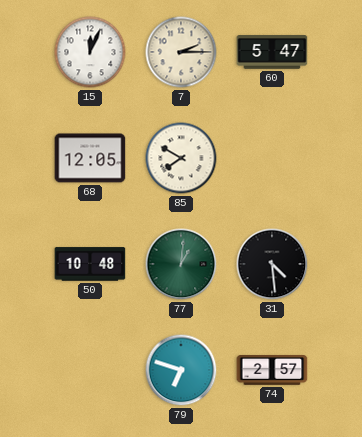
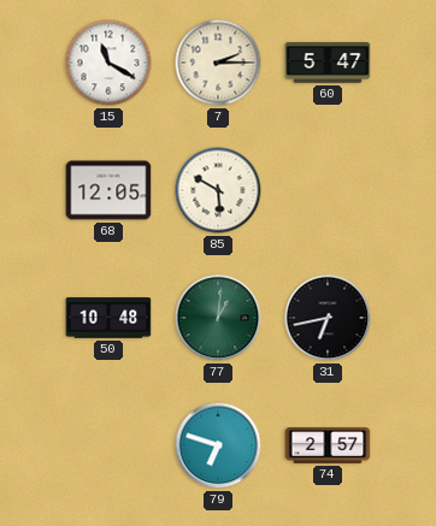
15: 12:04 -> 11:20
85: 7:50 -> 5:50
31: 4:29 -> 6:43
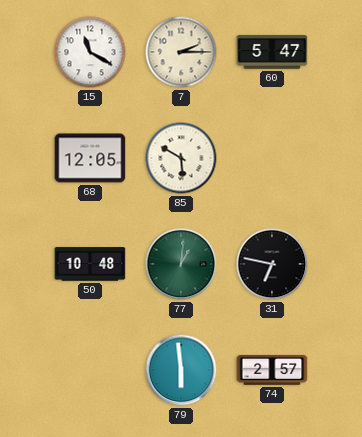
31: 6:43 -> 6:47
79: 6:48 -> 5:59
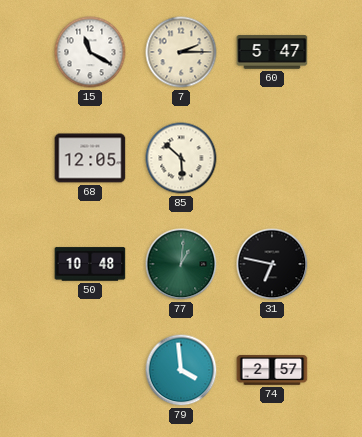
85: 5:50 -> 5:52
79: 5:59 -> 3:59
